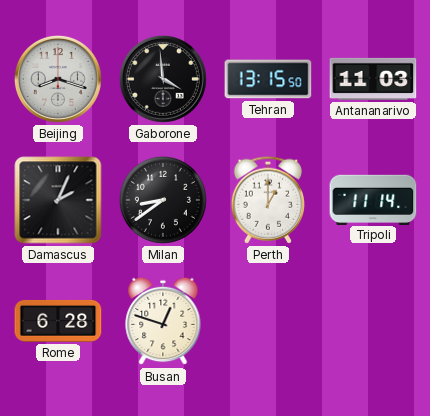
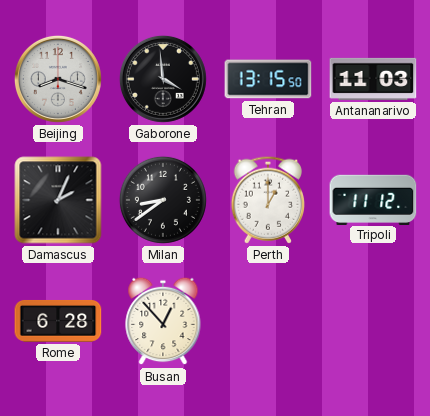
Tripoli: 11:14 -> 11:12
Busan: 12:48 -> 12:53
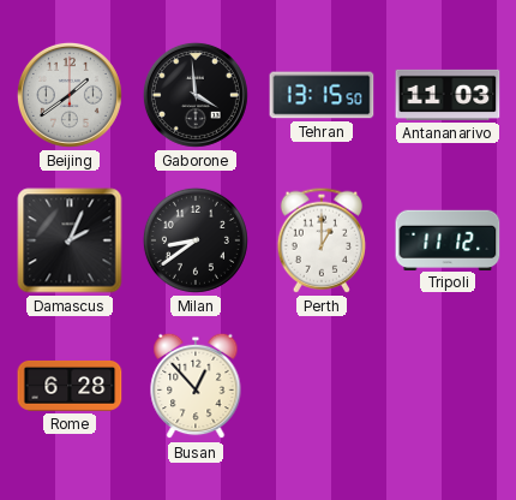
Beijing: 8:18 -> 1:39
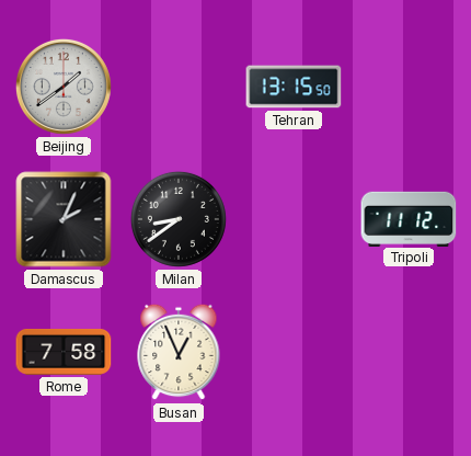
Gaborone: 3:59 -> none
Antananarivo: 11:03 -> none
Perth: 1:00 -> none
Rome: 6:28 -> 7:58
Busan: 12:53 -> 12:56
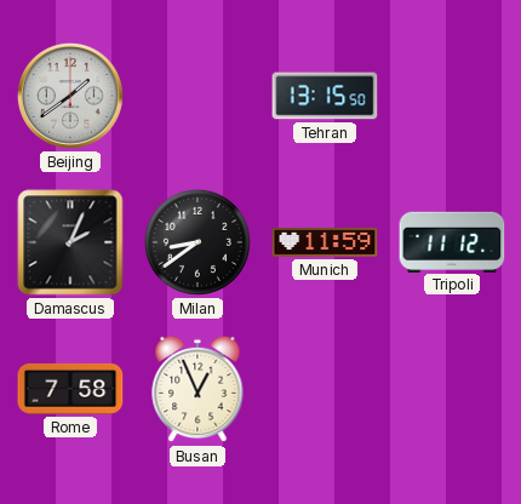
Munich: none -> 11:59
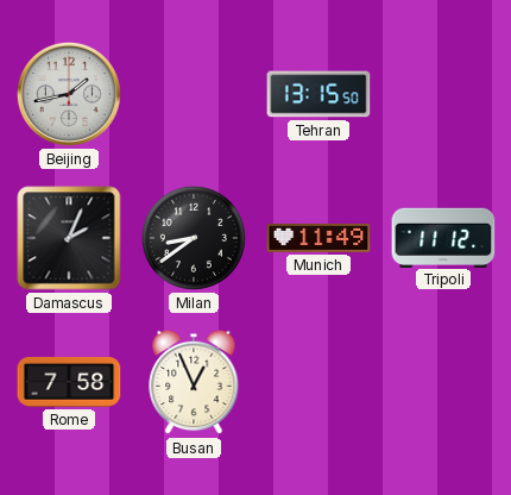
Beijing: 1:39 -> 1:43
Munich: 11:59 -> 11:49
